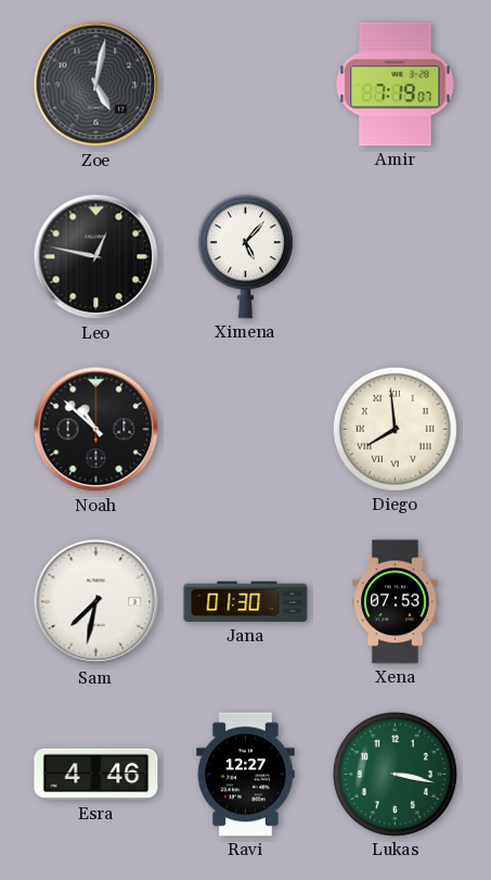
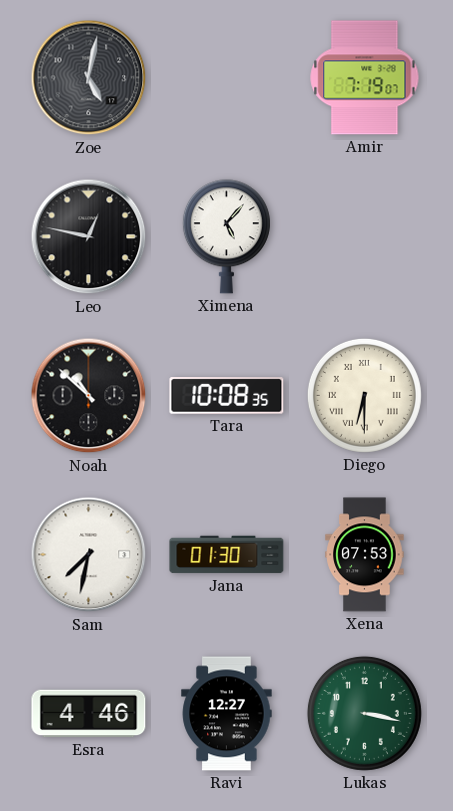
Tara: none -> 10:08
Diego: 7:59 -> 6:30
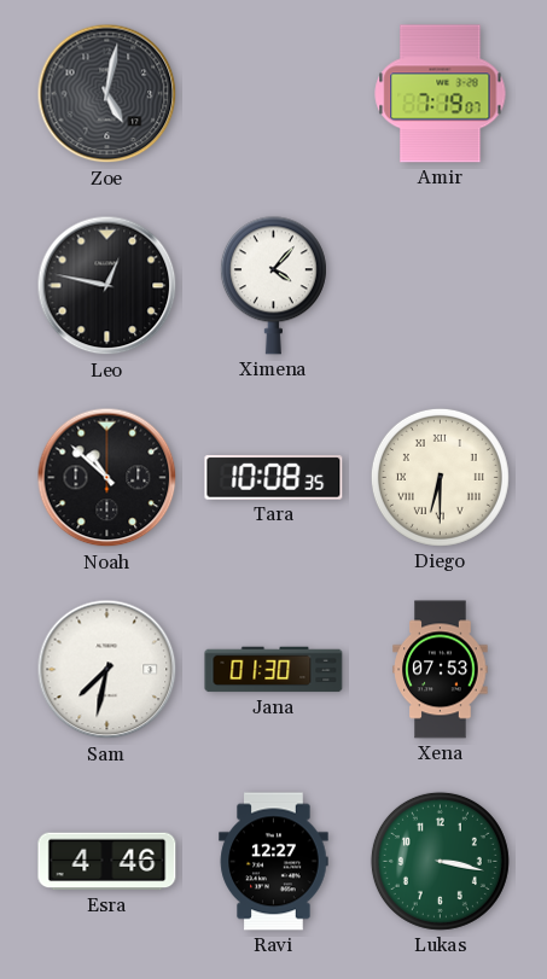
Ximena: 5:07 -> 4:07
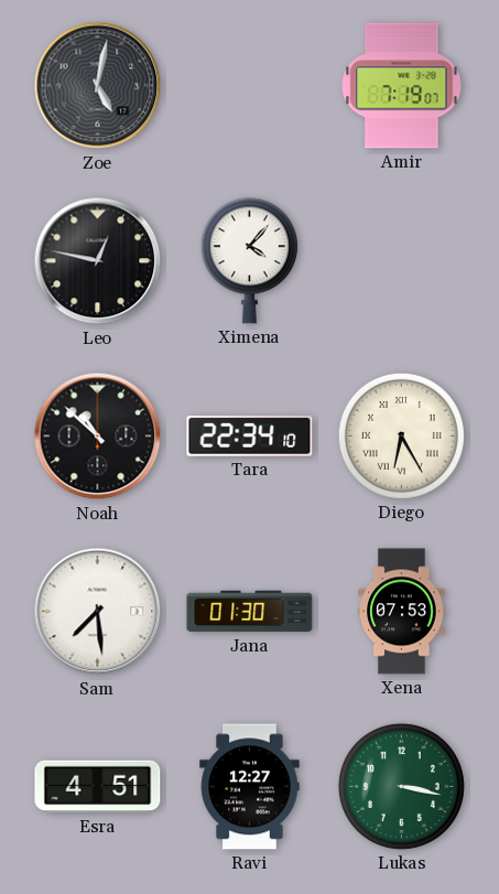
Tara: 10:08 -> 22:34
Diego: 6:30 -> 6:25
Sam: 7:32 -> 7:29
Esra: 4:46 -> 4:51
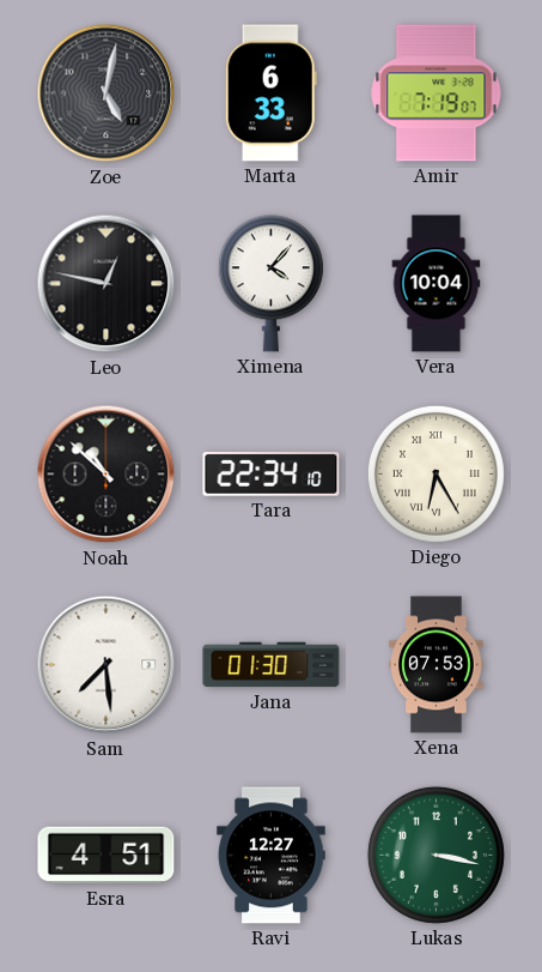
Marta: none -> 6:33
Vera: none -> 10:04
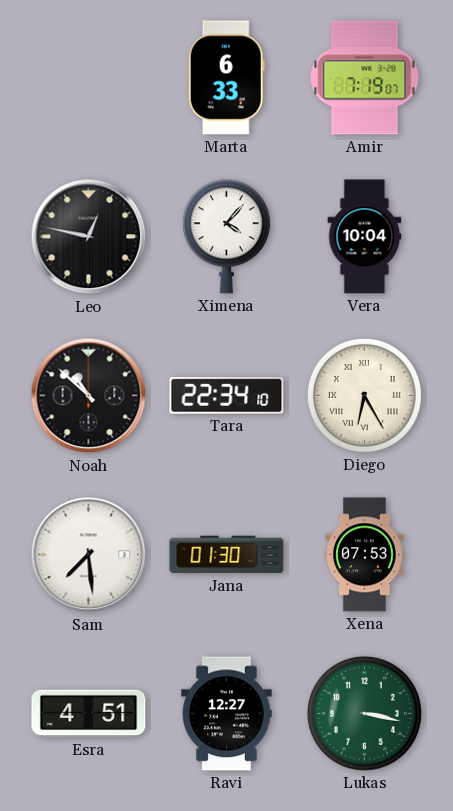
Zoe: 5:02 -> none
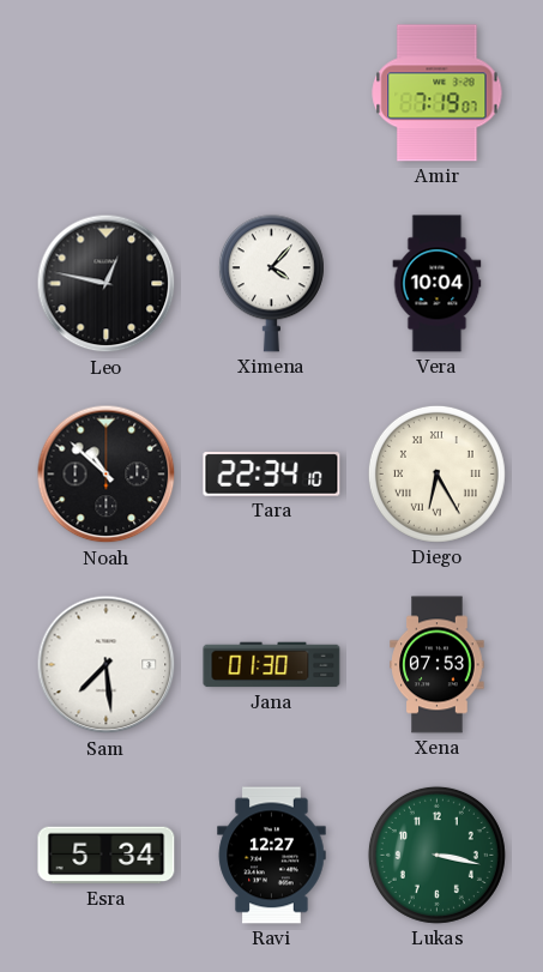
Marta: 6:33 -> none
Esra: 4:51 -> 5:34
